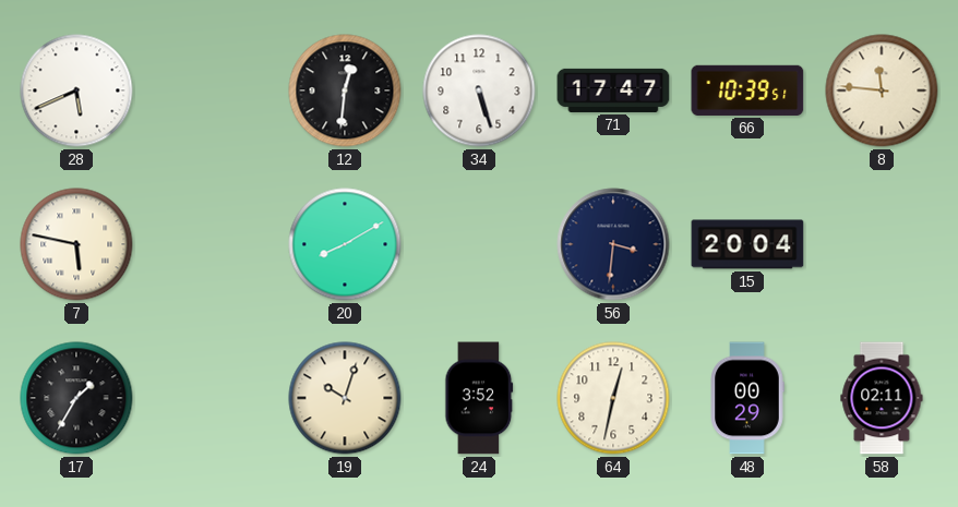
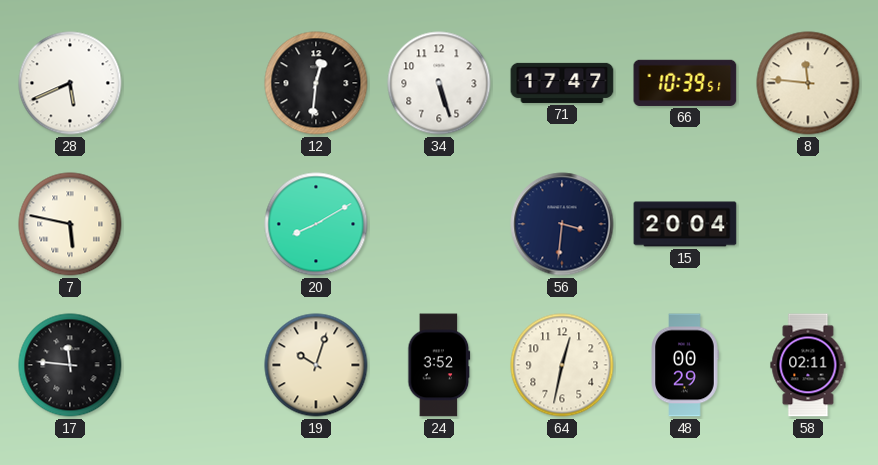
17: 1:35 -> 11:46
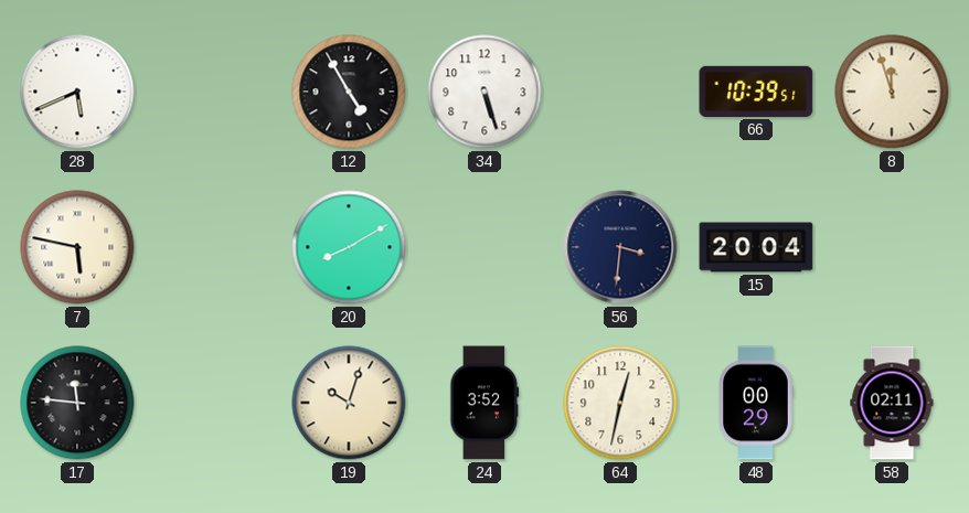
12: 12:31 -> 4:55
71: 17:47 -> none
8: 11:46 -> 11:57
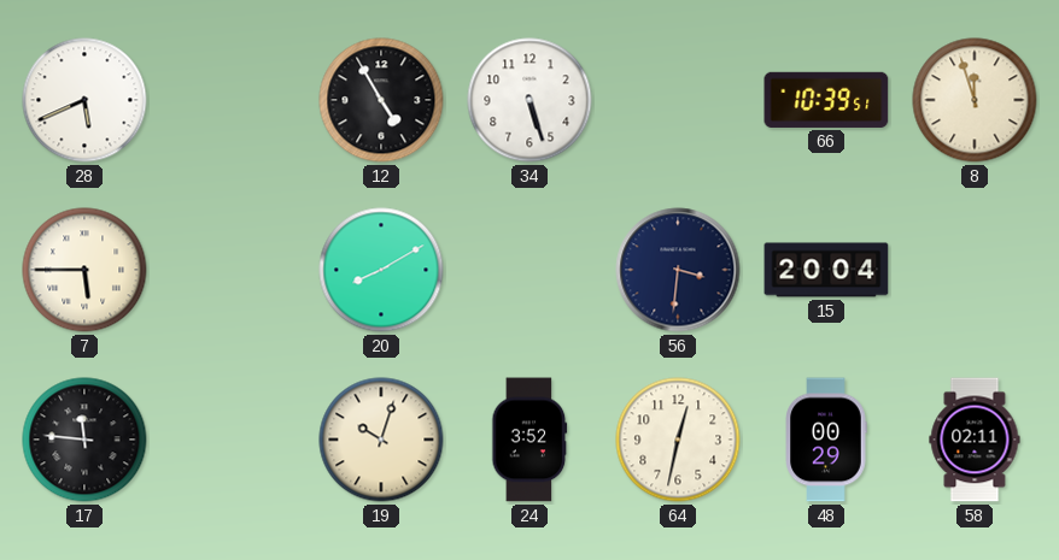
7: 5:47 -> 5:45
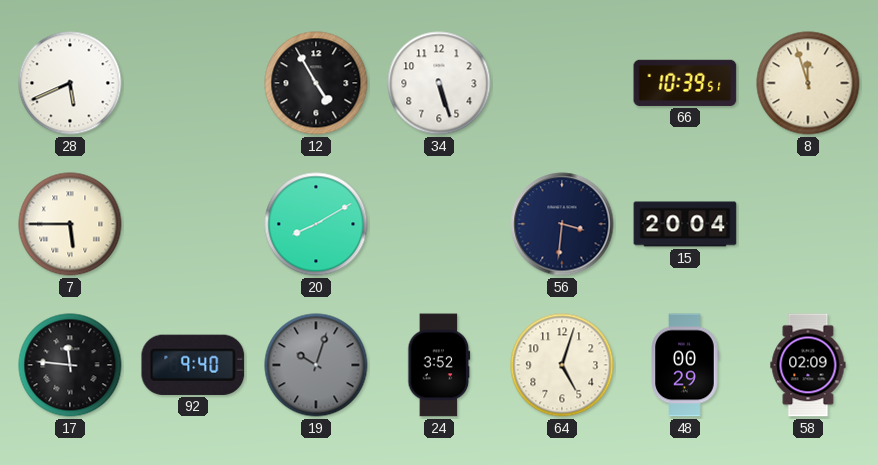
92: none -> 9:40
19 dial: cream -> grey
64: 12:32 -> 5:03
58: 02:11 -> 02:09
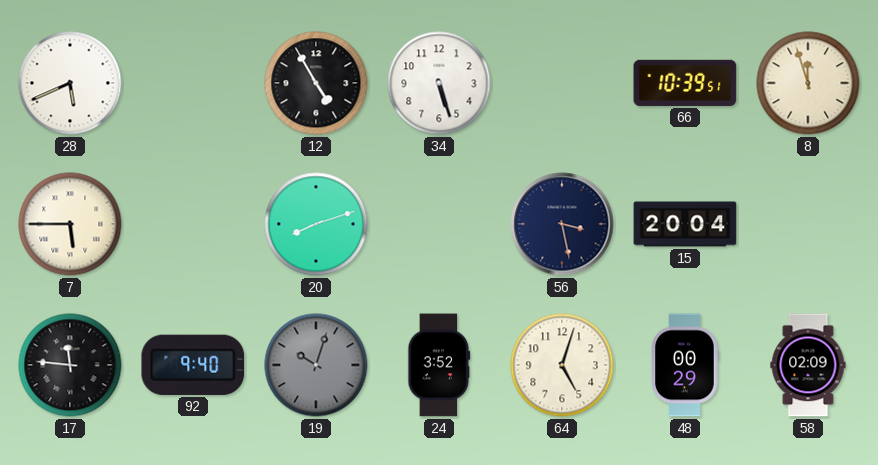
20: 8:10 -> 8:12
56: 3:31 -> 3:28
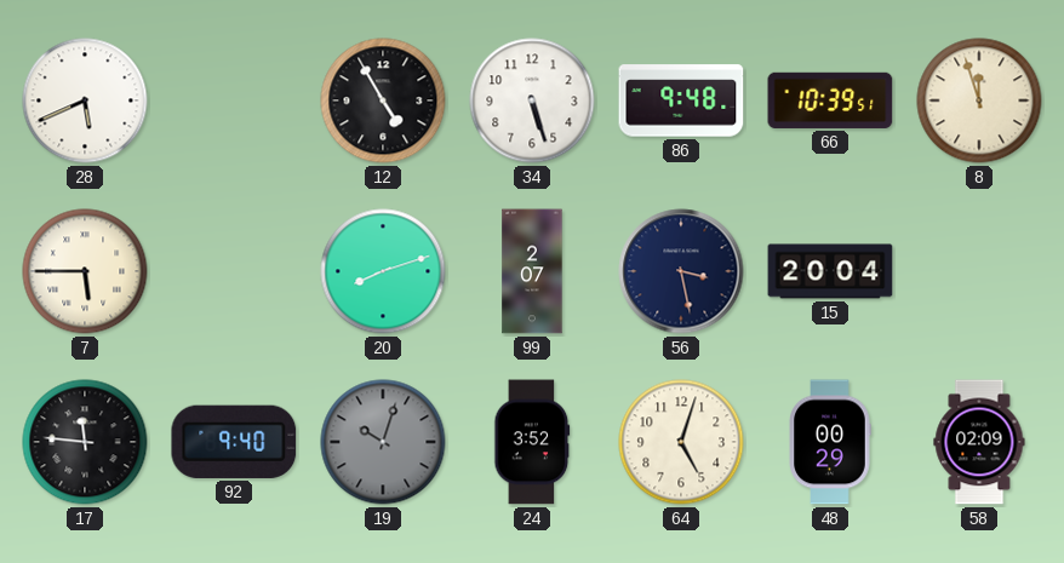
86: none -> 9:48
99: none -> 2:07
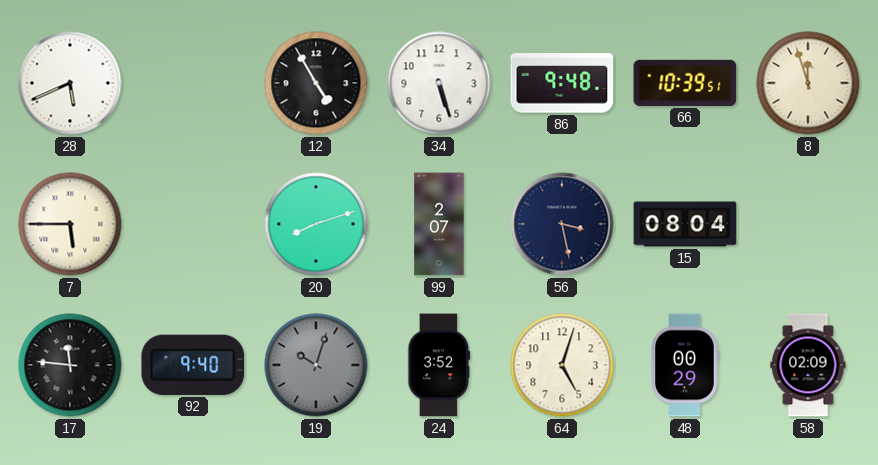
15: 20:04 -> 08:04
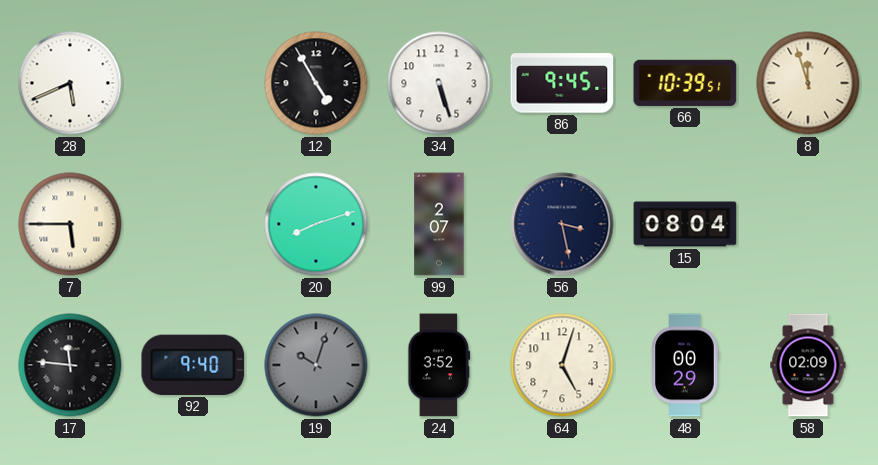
86: 9:48 -> 9:45
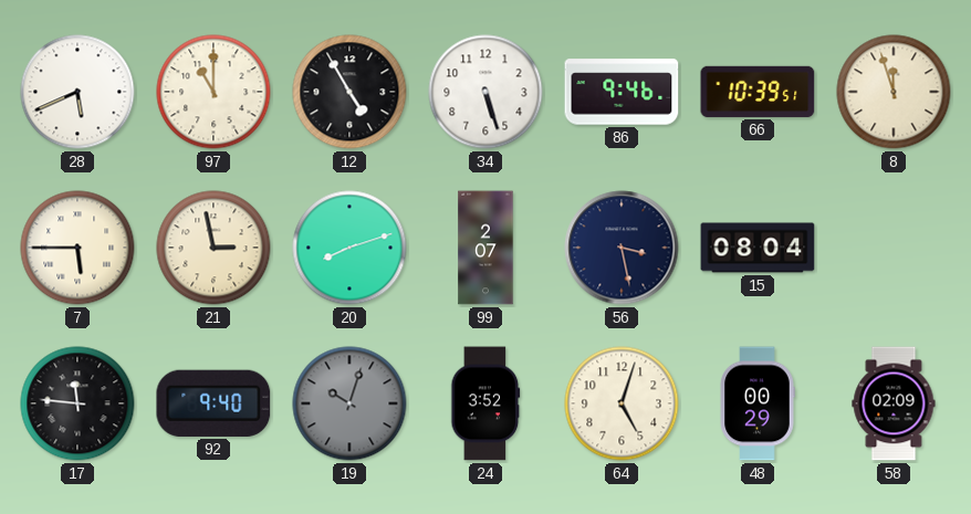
97: none -> 11:00
86: 9:45 -> 9:46
21: none -> 2:58
